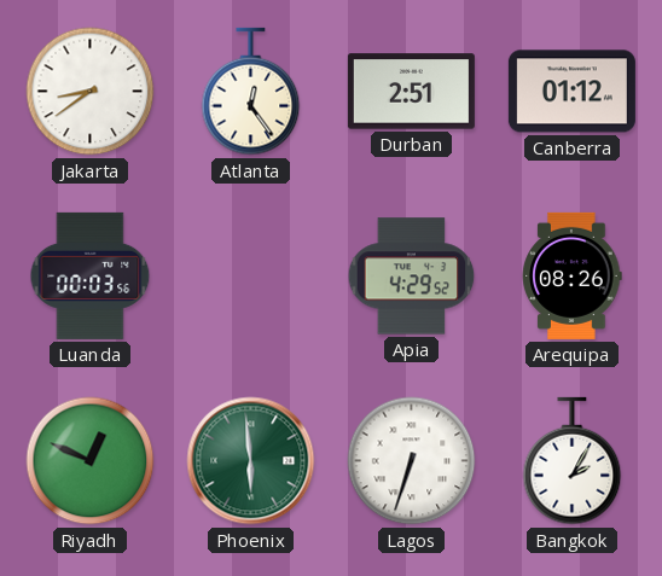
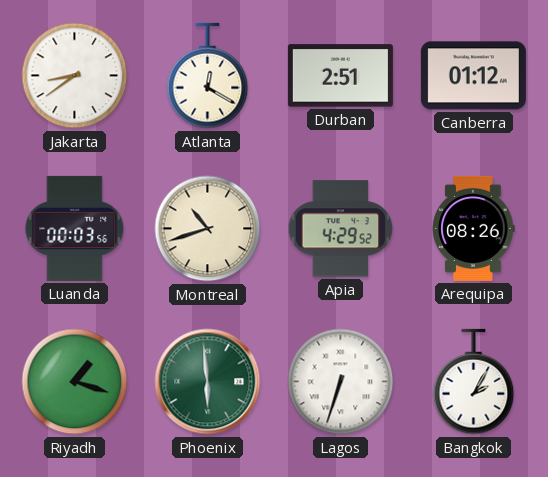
Atlanta: 12:24 -> 12:20
Montreal: none -> 10:42
Riyadh: 12:49 -> 1:18
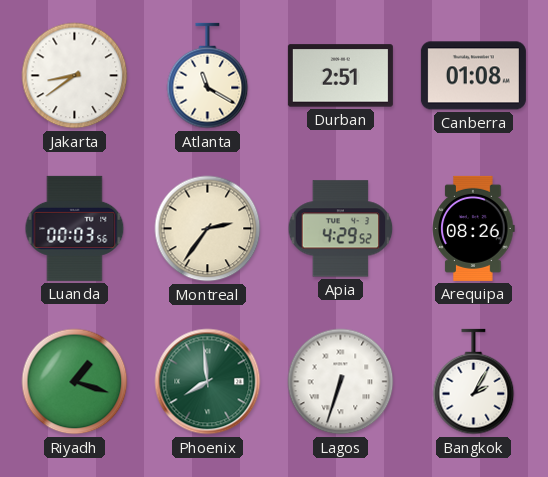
Atlanta: 12:20 -> 11:20
Canberra: 01:12 -> 01:08
Montreal: 10:42 -> 2:36
Phoenix: 5:59 -> 7:59
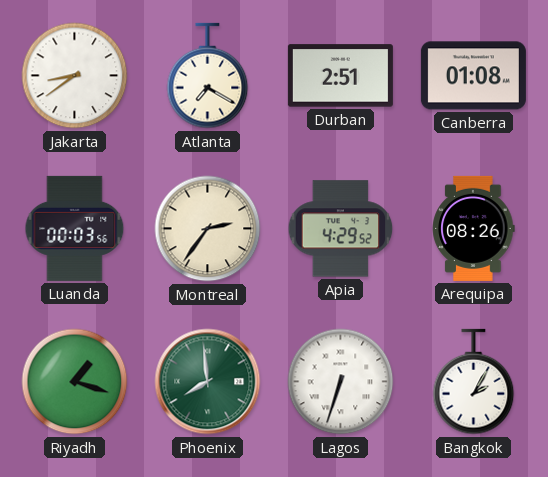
Atlanta: 11:20 -> 7:20
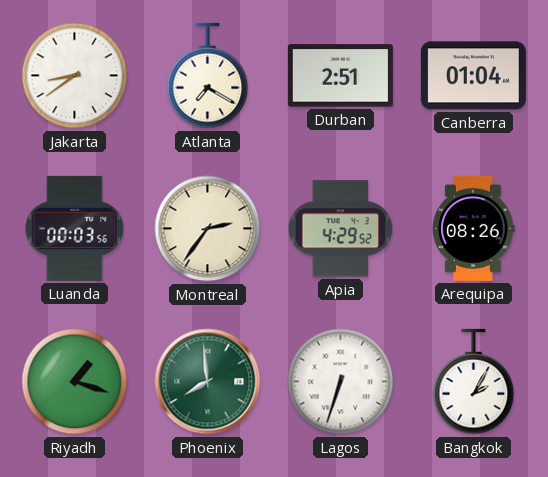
Canberra: 01:08 -> 01:04
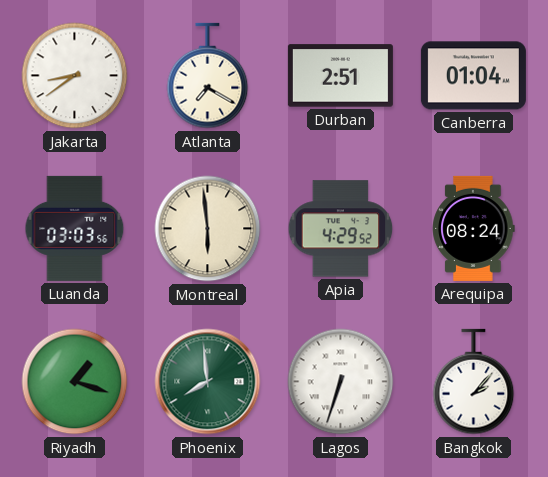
Luanda: 00:03 -> 03:03
Montreal: 2:36 -> 5:59
Arequipa: 08:26 -> 08:24
Bangkok: 2:05 -> 2:07
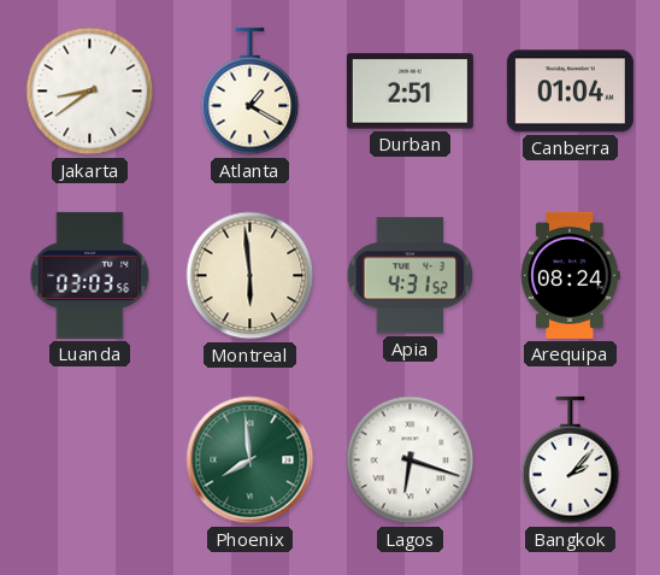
Atlanta: 7:20 -> 1:20
Apia: 4:29 -> 4:31
Riyadh: 1:18 -> none
Lagos: 6:33 -> 6:18
